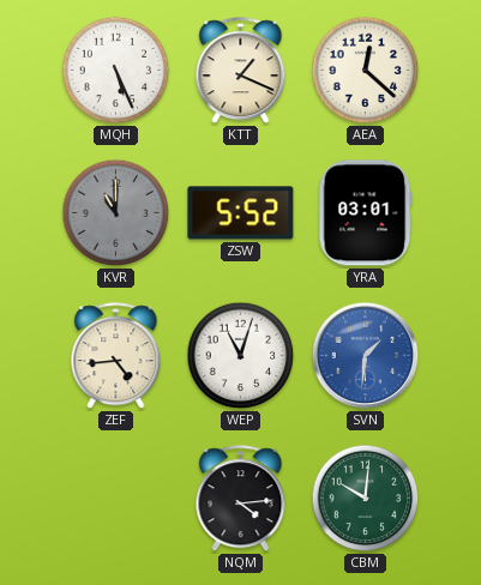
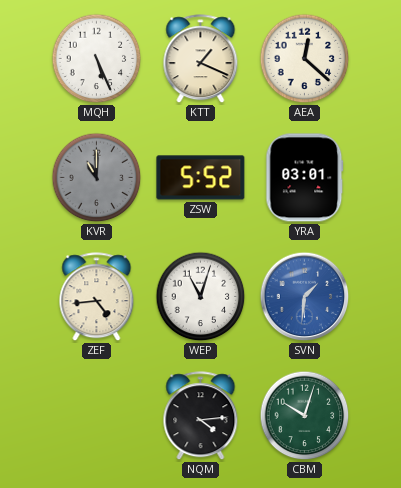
CBM: 10:01 -> 10:03
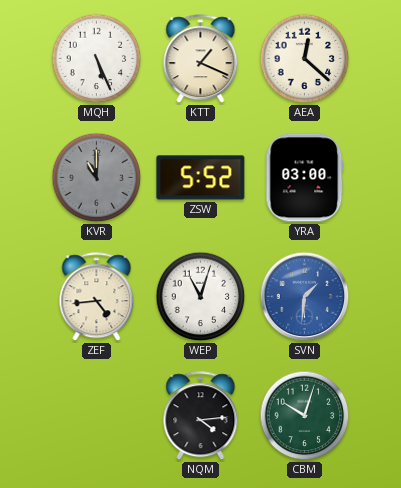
YRA: 03:01 -> 03:00
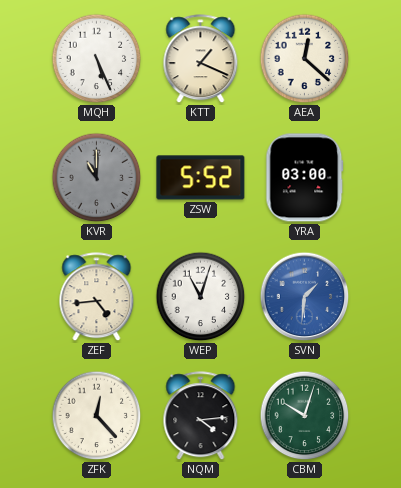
ZFK: none -> 12:23
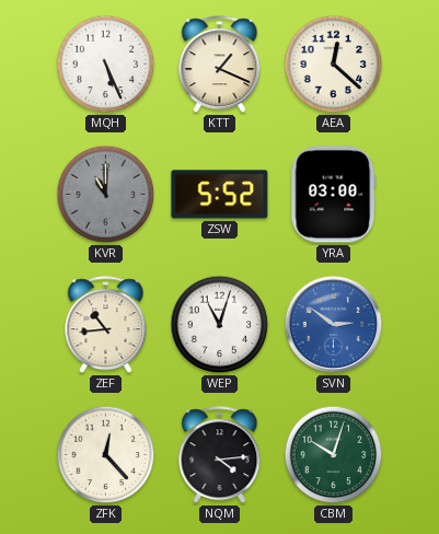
ZEF: 4:44 -> 10:44
SVN: 1:31 -> 2:51
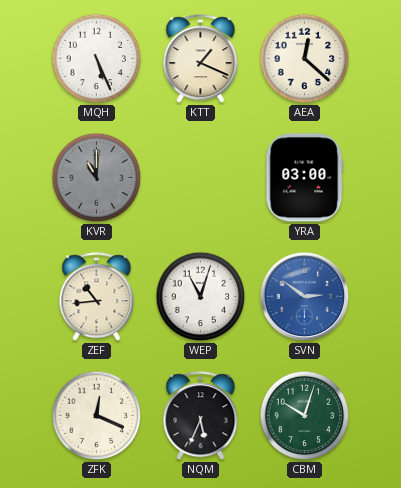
ZSW: 5:52 -> none
ZFK: 12:23 -> 12:19
NQM: 4:14 -> 5:34
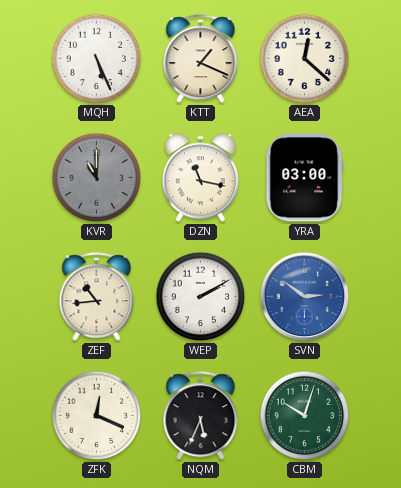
DZN: none -> 11:17
WEP: 11:03 -> 2:10
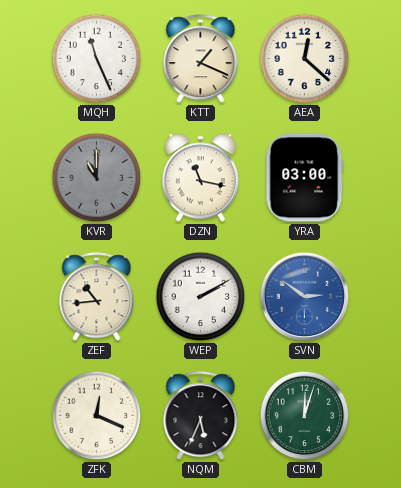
MQH: 5:26 -> 11:26
CBM: 10:03 -> 12:03
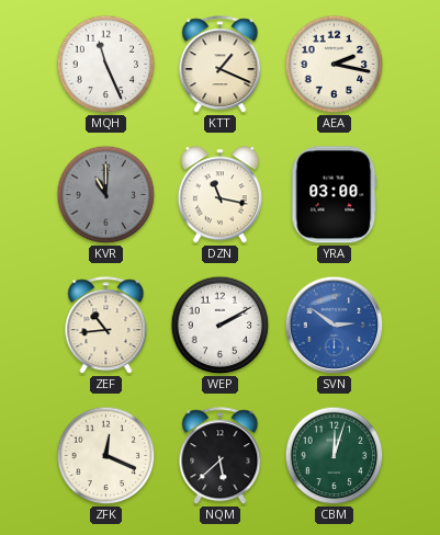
AEA: 12:22 -> 2:17
NQM: 5:34 -> 5:38
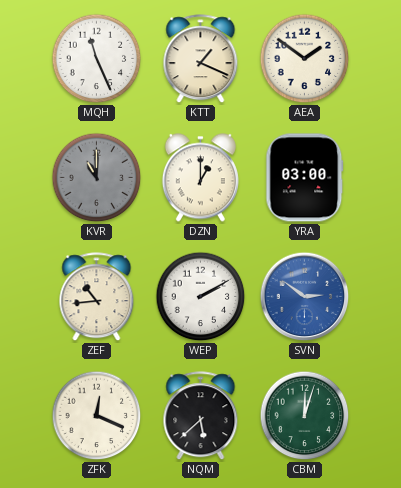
AEA: 2:17 -> 1:51
DZN: 11:17 -> 1:00
